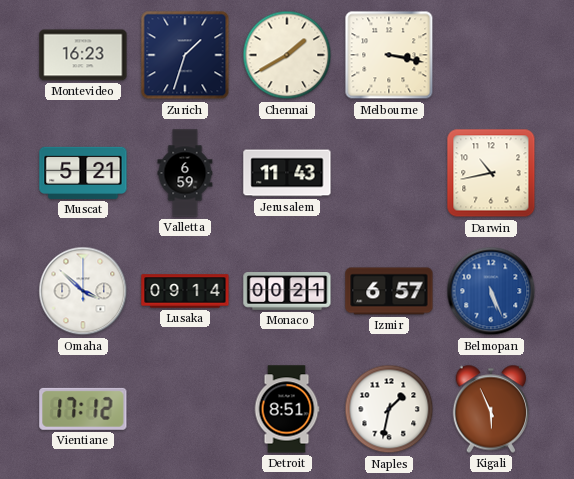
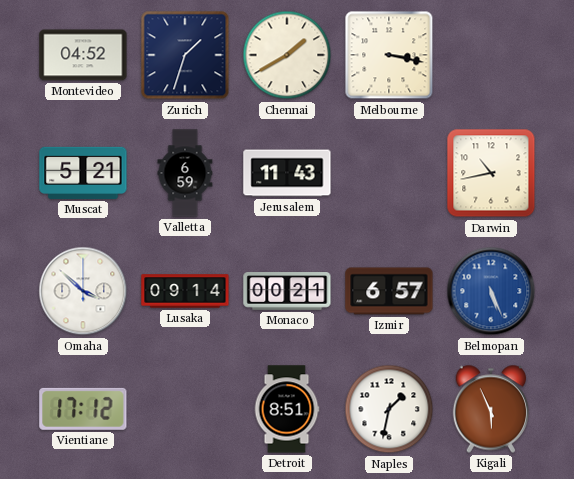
Montevideo: 16:23 -> 04:52
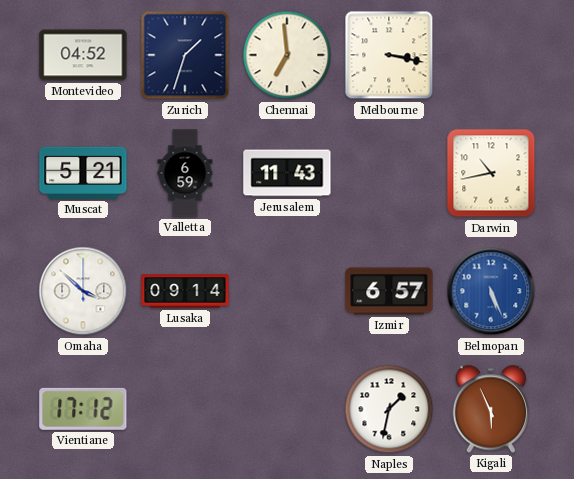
Chennai: 1:40 -> 6:59
Monaco: 00:21 -> none
Detroit: 8:51 -> none
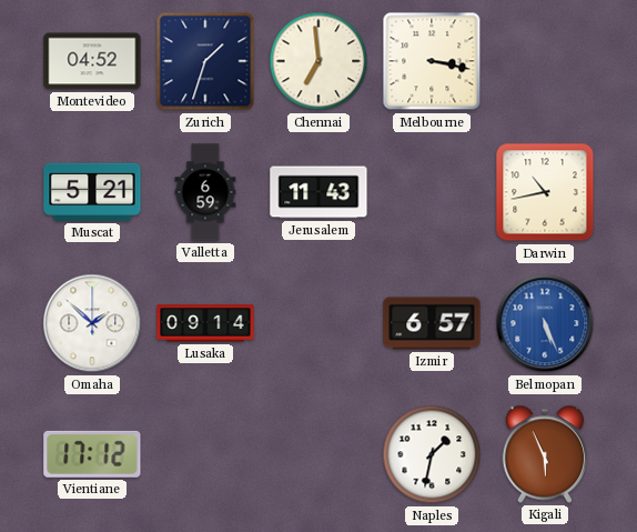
Omaha: 3:52 -> 1:52
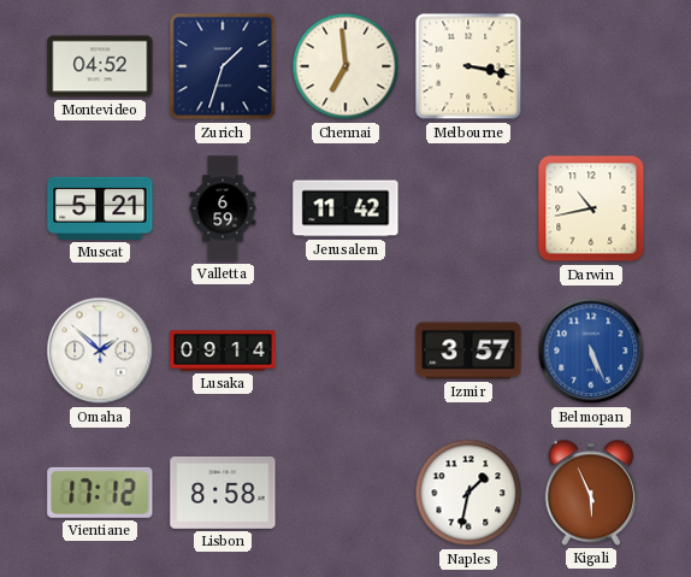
Jerusalem: 11:43 -> 11:42
Izmir: 6:57 -> 3:57
Lisbon: none -> 8:58
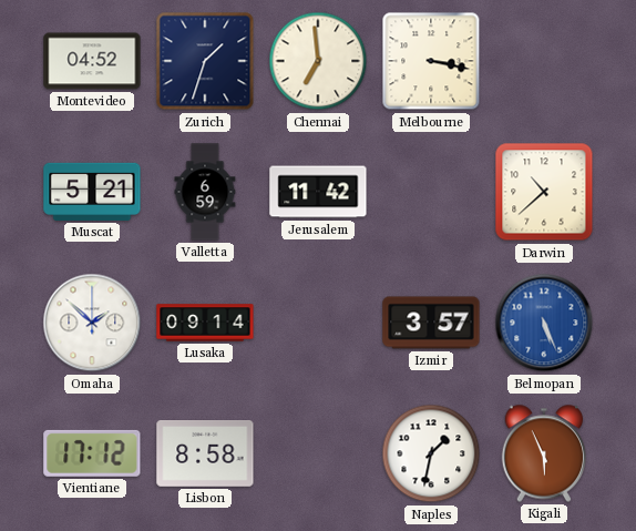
Darwin: 10:43 -> 10:38
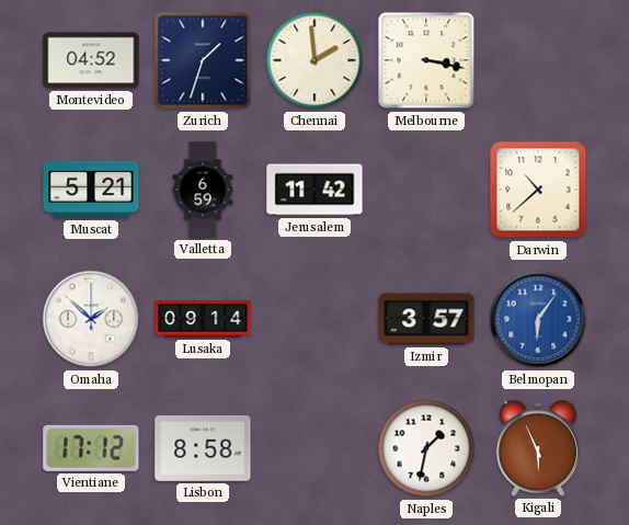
Chennai: 6:59 -> 1:59
Belmopan: 5:26 -> 6:06
